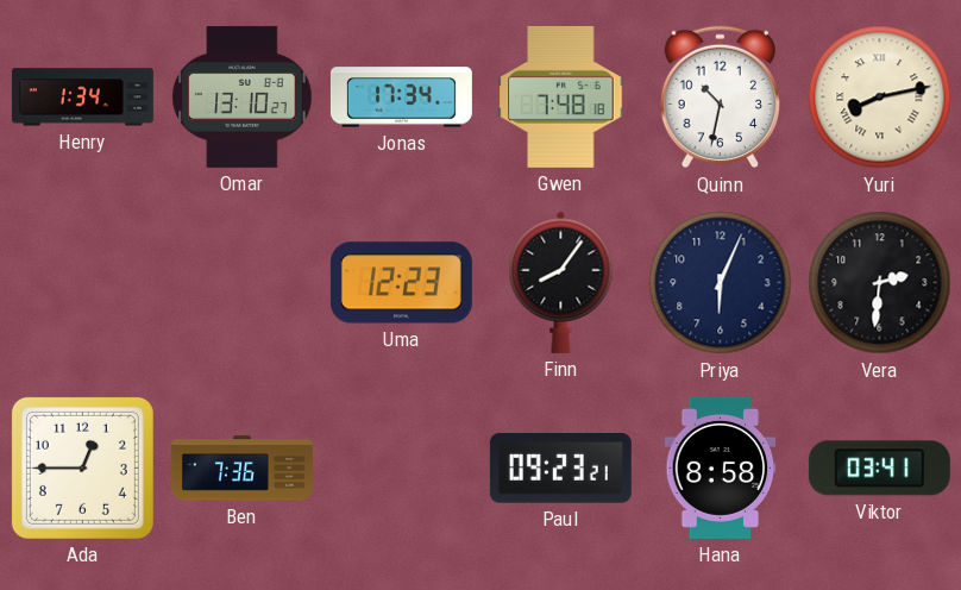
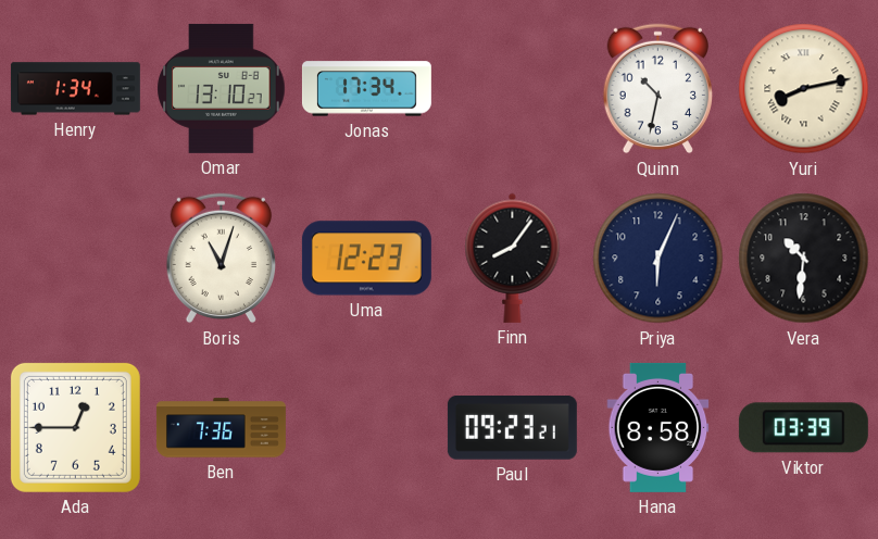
Gwen: 7:48 -> none
Boris: none -> 11:03
Vera: 2:31 -> 10:31
Viktor: 03:41 -> 03:39
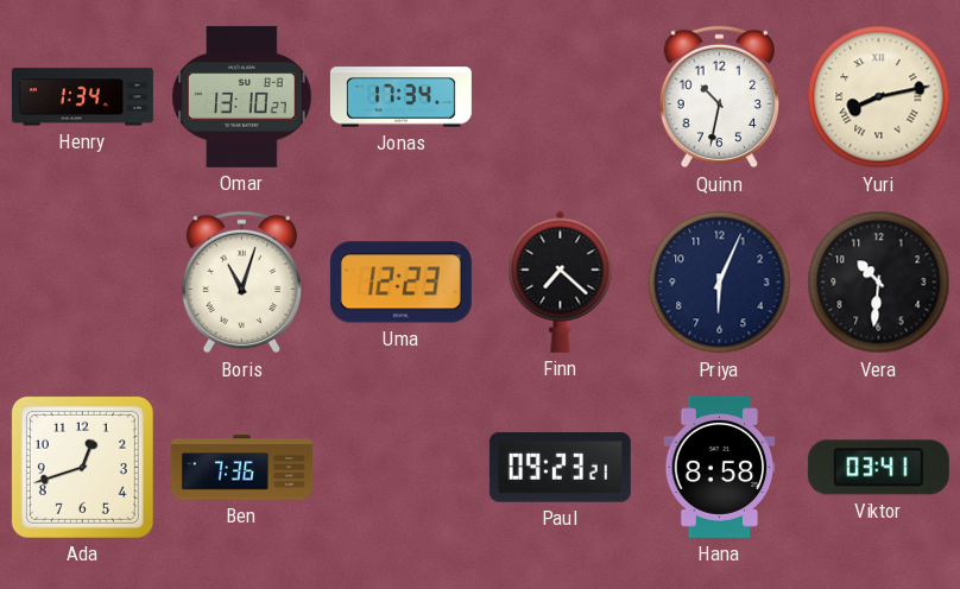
Finn: 8:06 -> 7:22
Ada: 12:45 -> 12:42
Viktor: 03:39 -> 03:41
